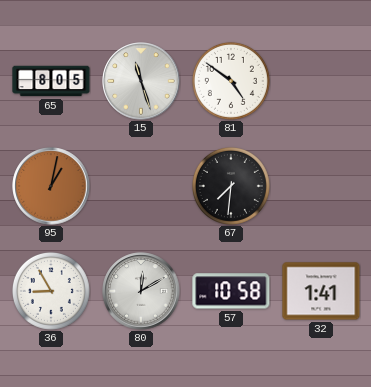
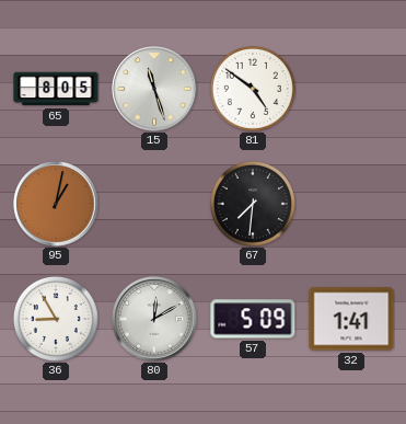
57: 10:58 -> 5:09
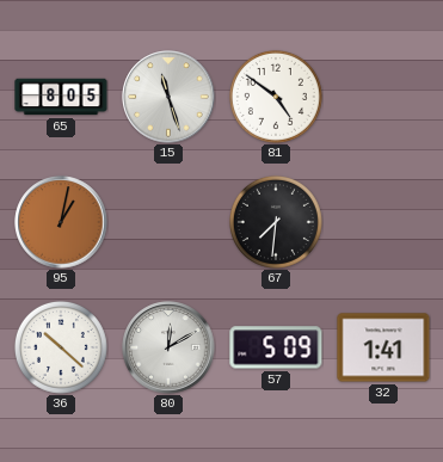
36: 8:55 -> 10:22
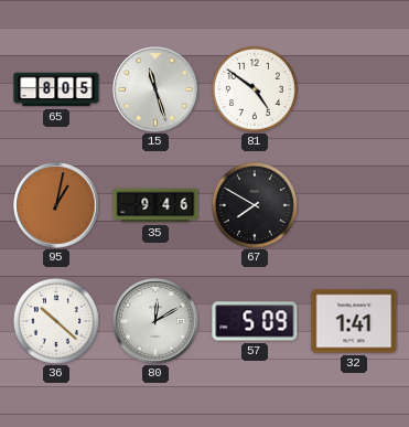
35: none -> 9:46
67: 7:31 -> 7:50
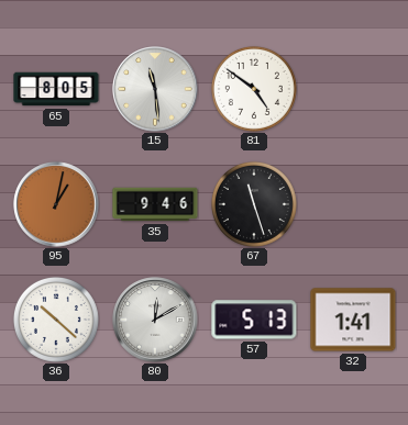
15: 11:27 -> 11:29
67: 7:50 -> 11:27
57: 5:09 -> 5:13
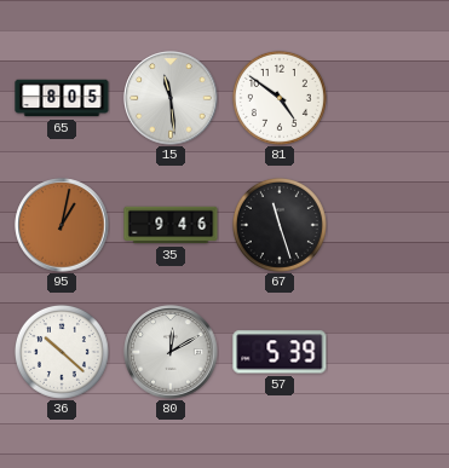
57: 5:13 -> 5:39
32: 1:41 -> none
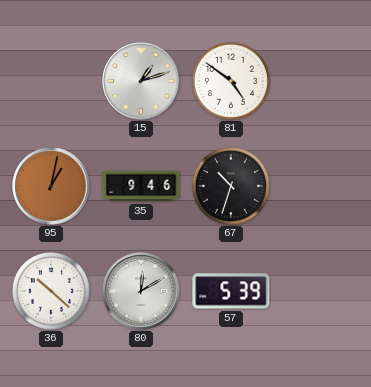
65: 8:05 -> none
15: 11:29 -> 1:12
67: 11:27 -> 10:33
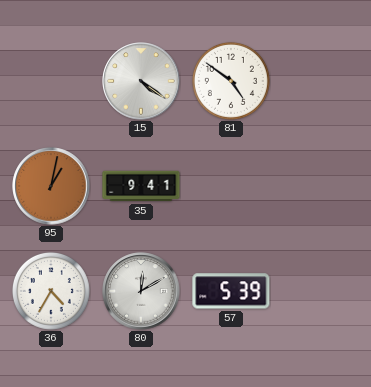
15: 1:12 -> 4:21
35: 9:46 -> 9:41
67: 10:33 -> none
36: 10:22 -> 4:35
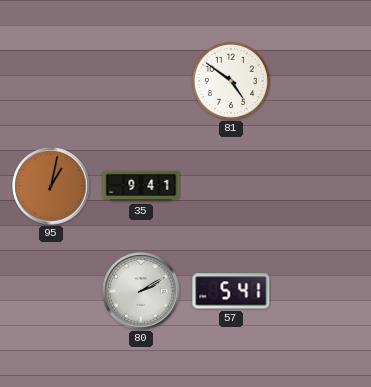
15: 4:21 -> none
36: 4:35 -> none
80: 12:10 -> 2:10
57: 5:39 -> 5:41
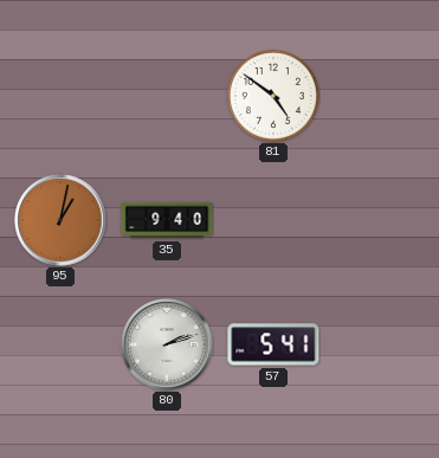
35: 9:41 -> 9:40
80: 2:10 -> 2:12
